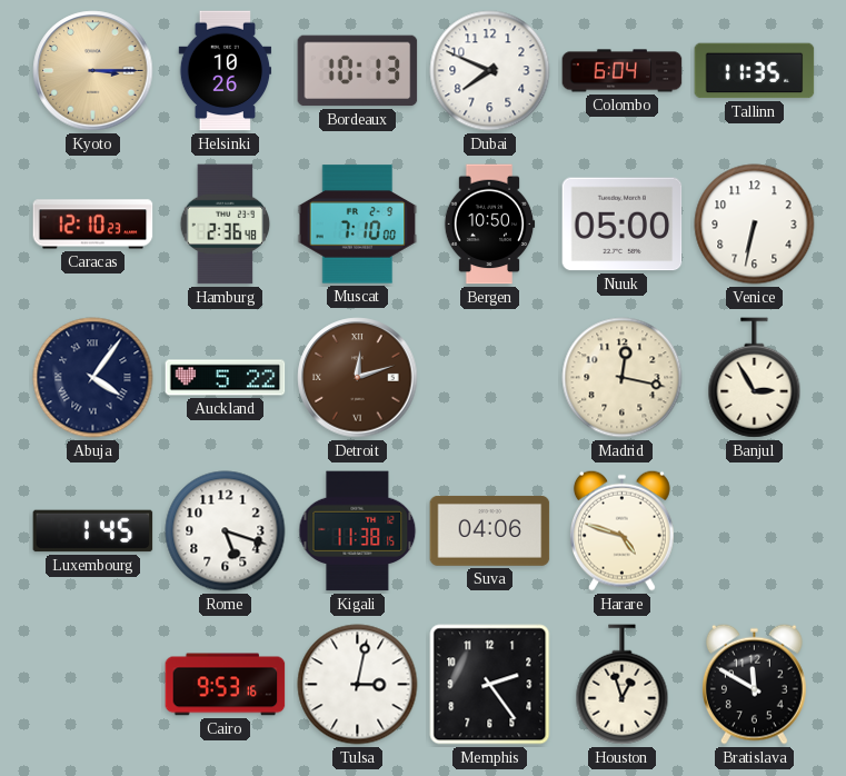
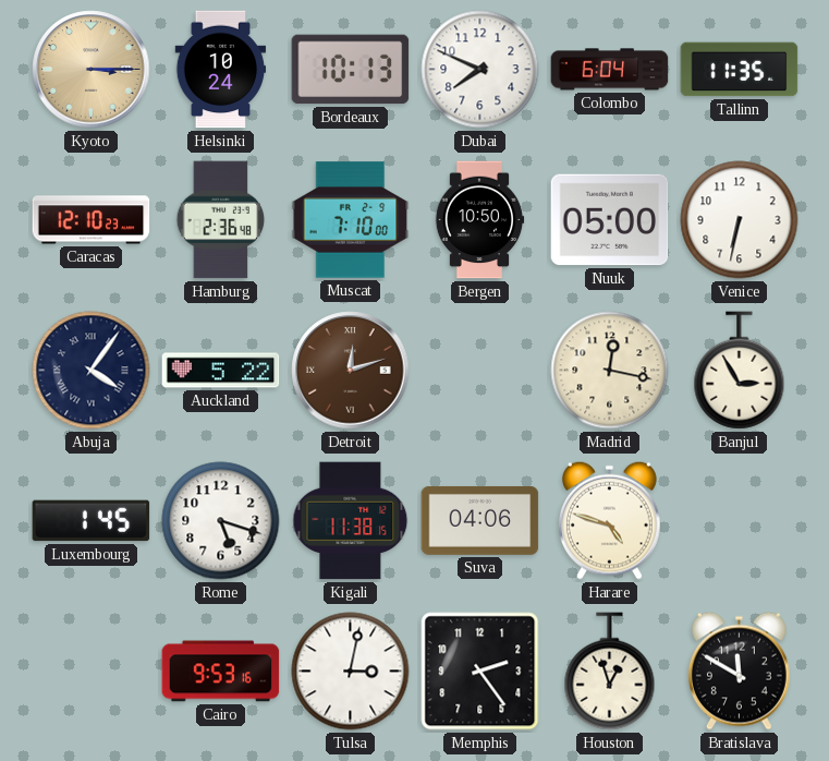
Helsinki: 10:26 -> 10:24
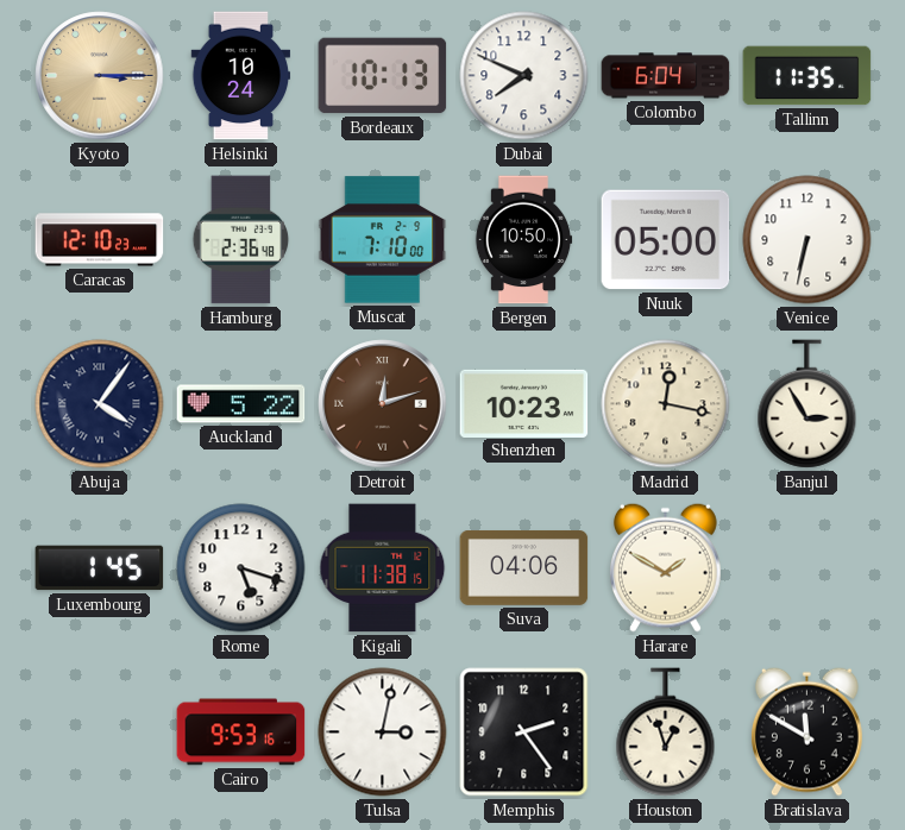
Shenzhen: none -> 10:23
Harare: 4:48 -> 1:50
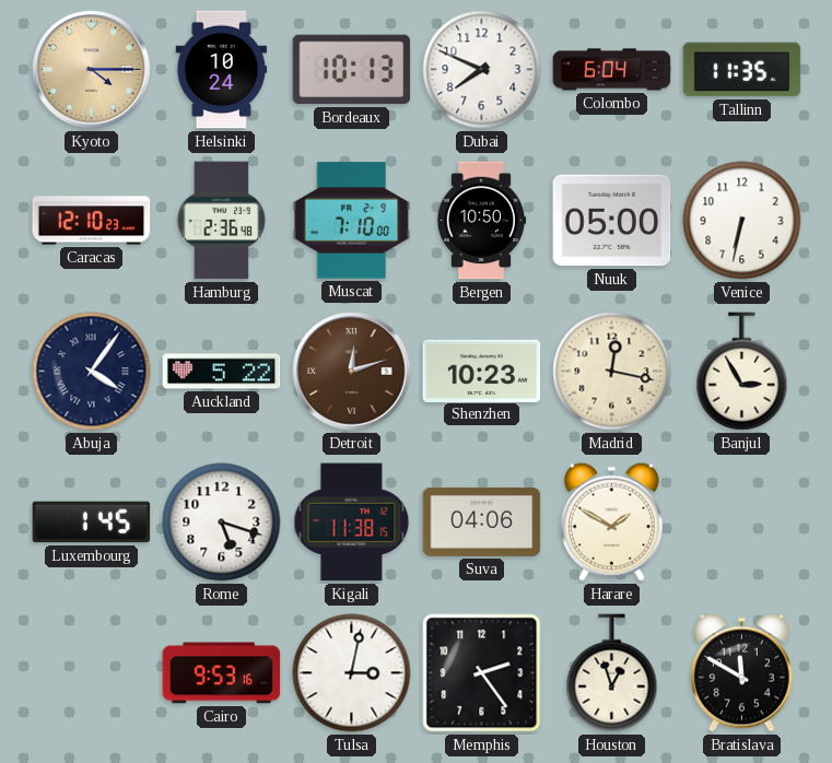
Kyoto: 3:15 -> 4:15
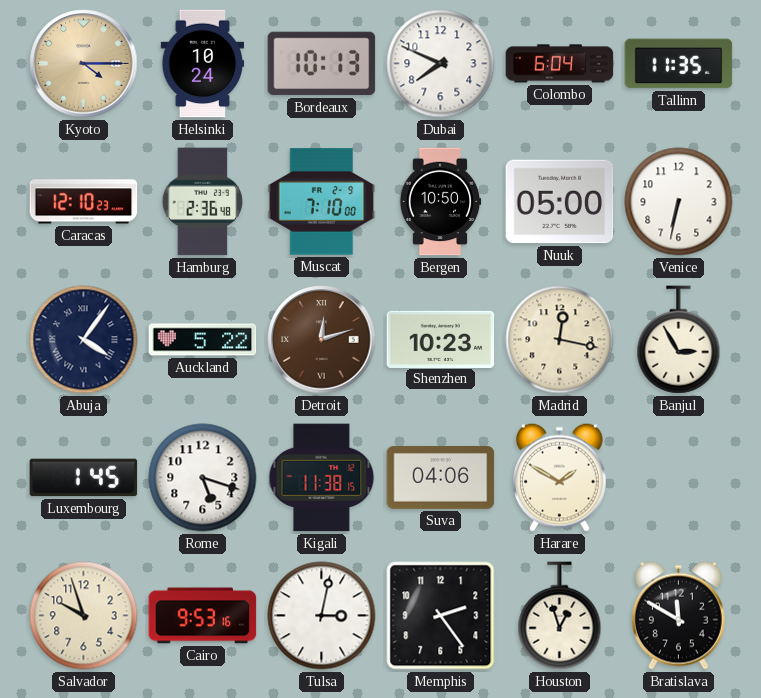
Salvador: none -> 9:57
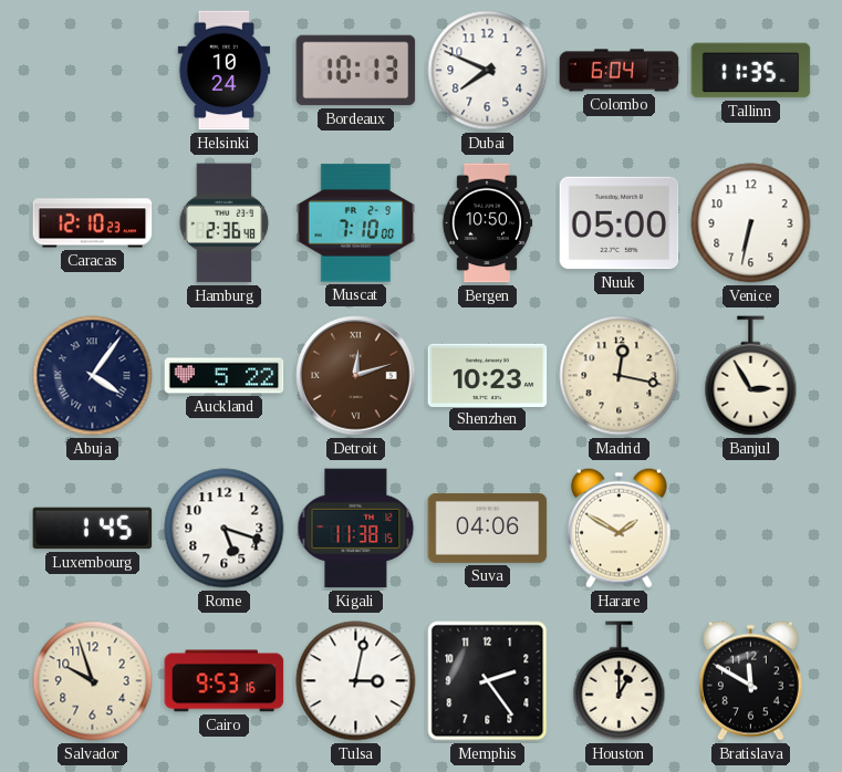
Kyoto: 4:15 -> none
Houston: 12:57 -> 1:00
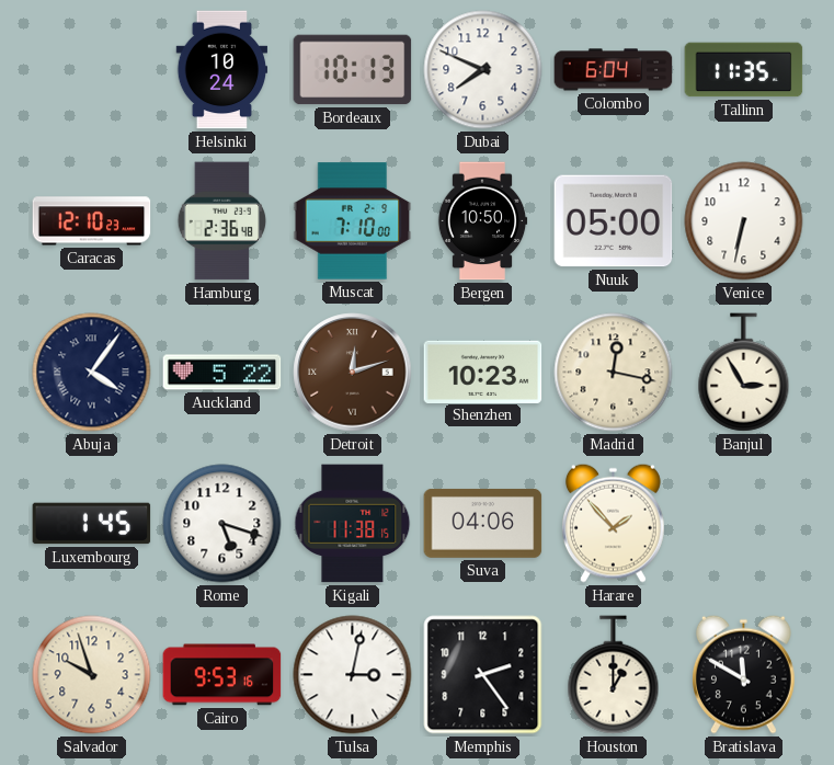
Harare: 1:50 -> 1:53
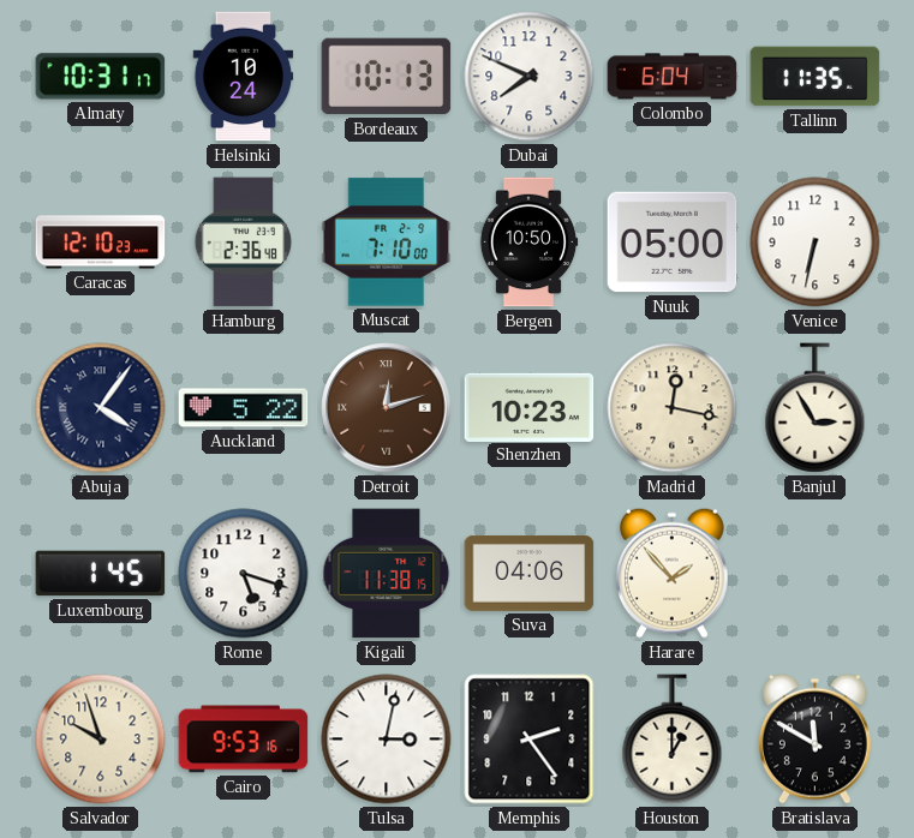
Almaty: none -> 10:31
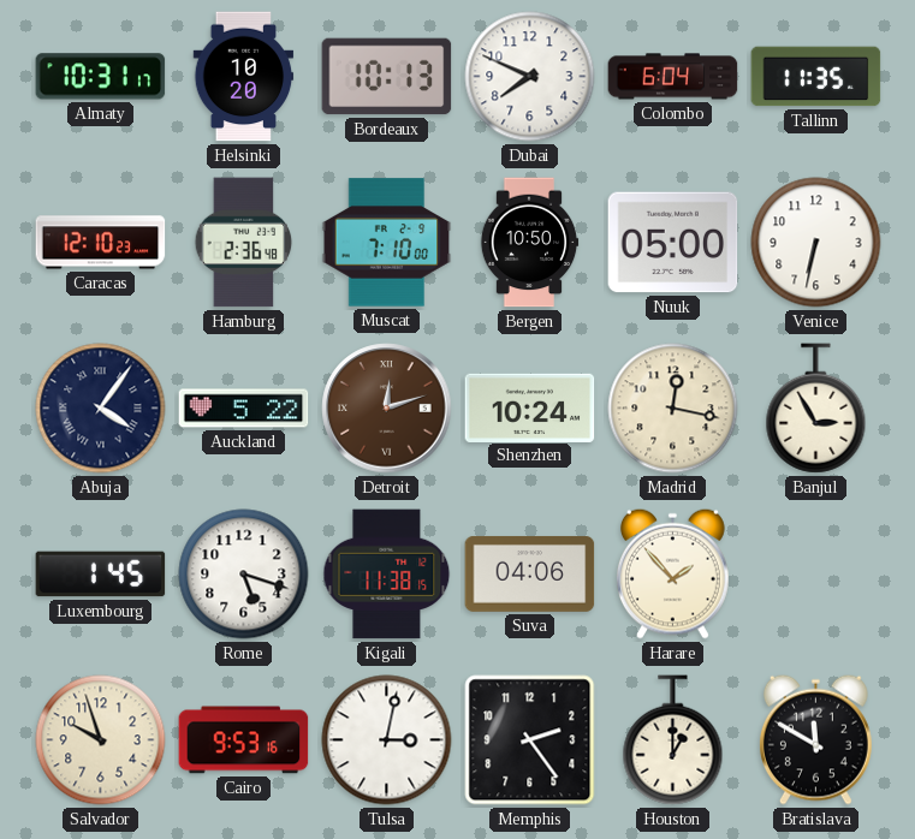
Helsinki: 10:24 -> 10:20
Shenzhen: 10:23 -> 10:24
